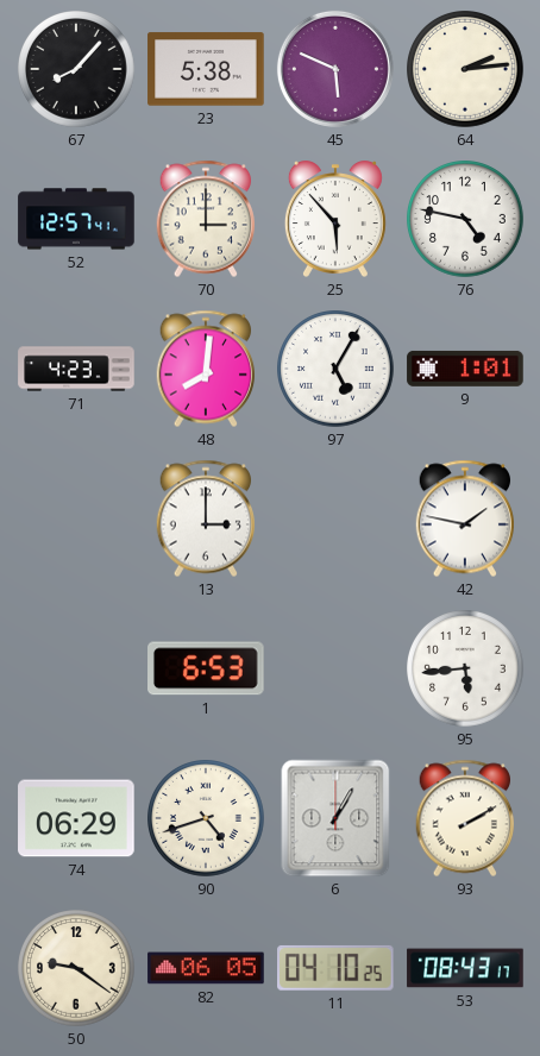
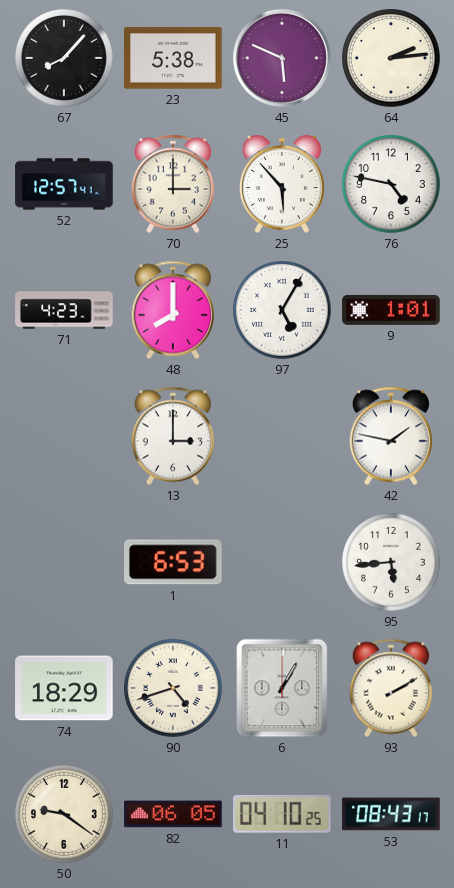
48: 8:01 -> 8:00
74: 06:29 -> 18:29
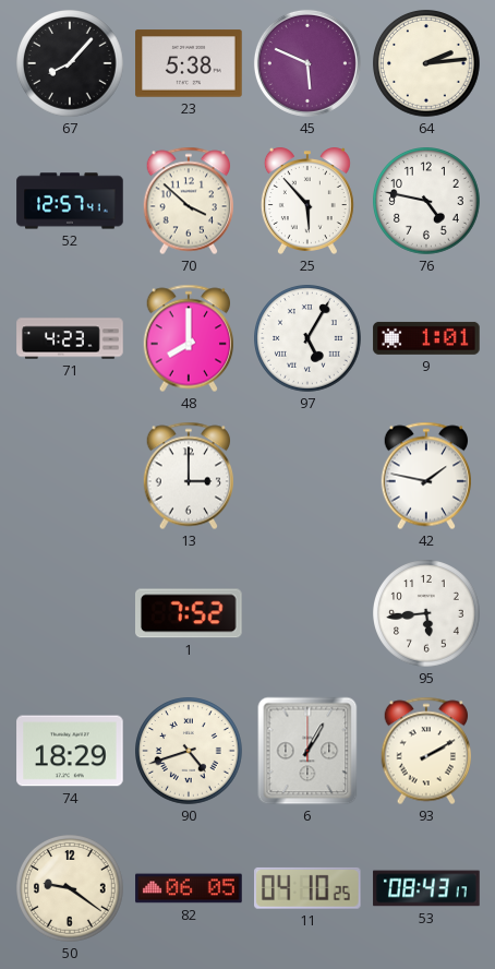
70: 3:00 -> 3:52
1: 6:53 -> 7:52
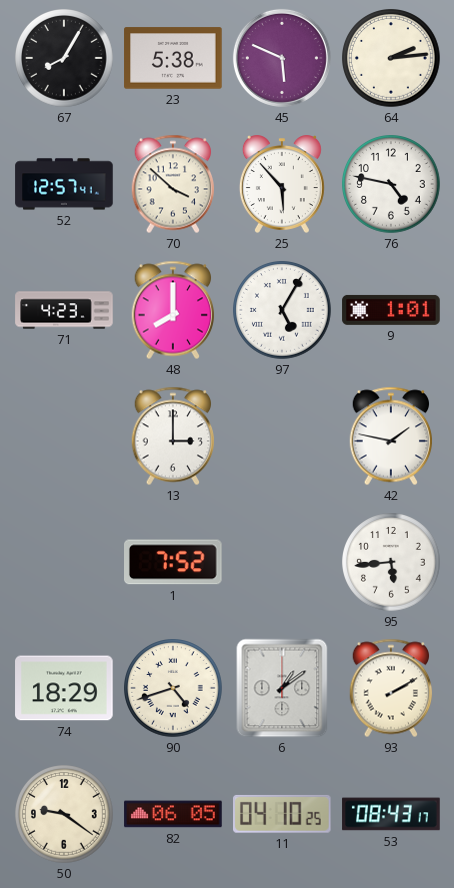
67: 8:07 -> 8:05
6: 1:05 -> 1:09
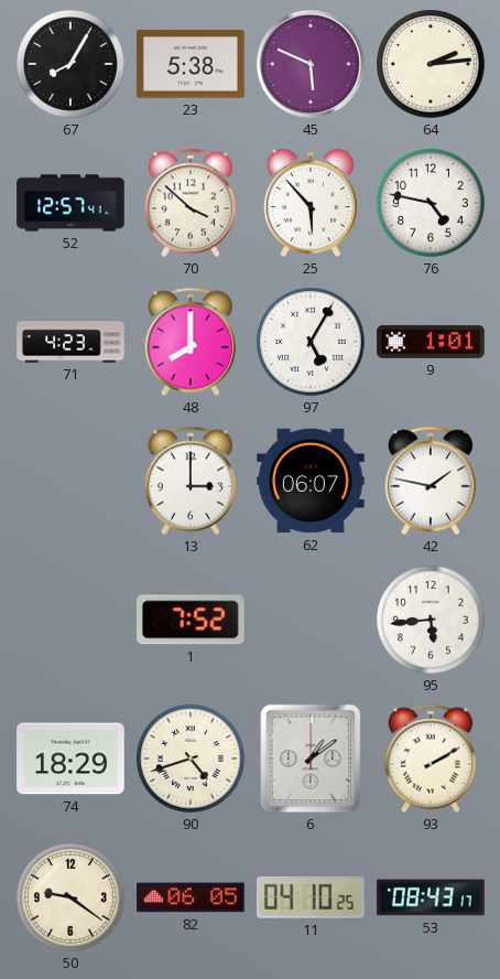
62: none -> 06:07
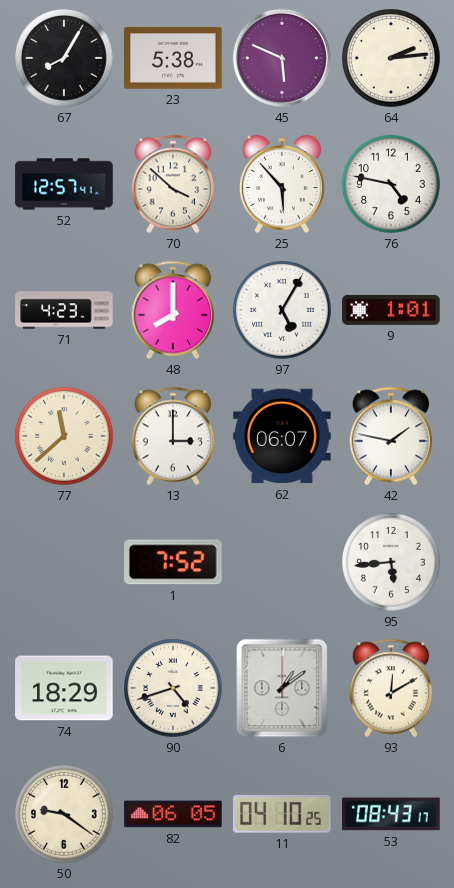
77: none -> 11:38
93: 2:10 -> 12:10
